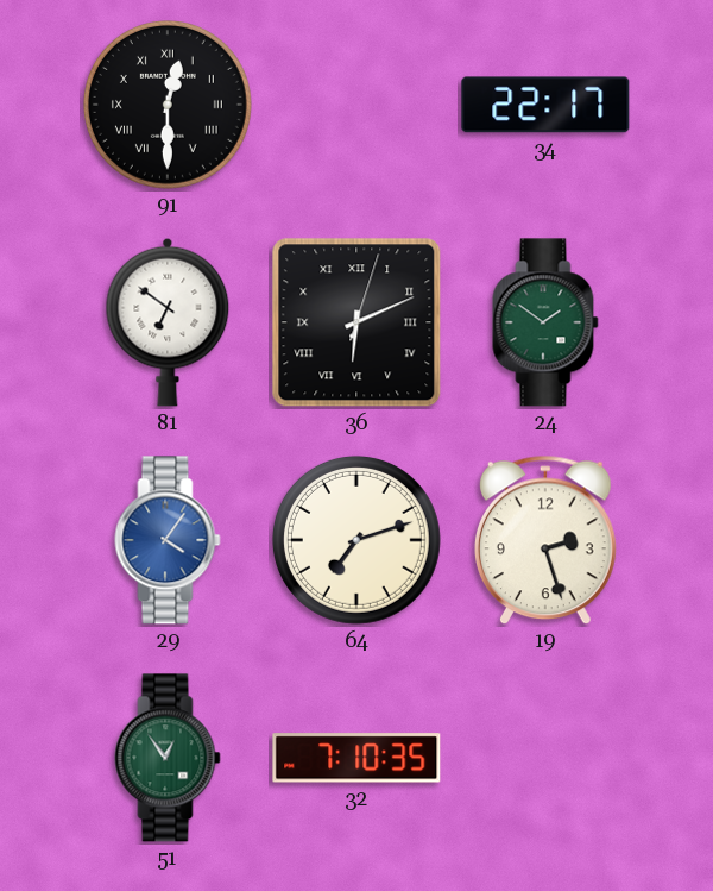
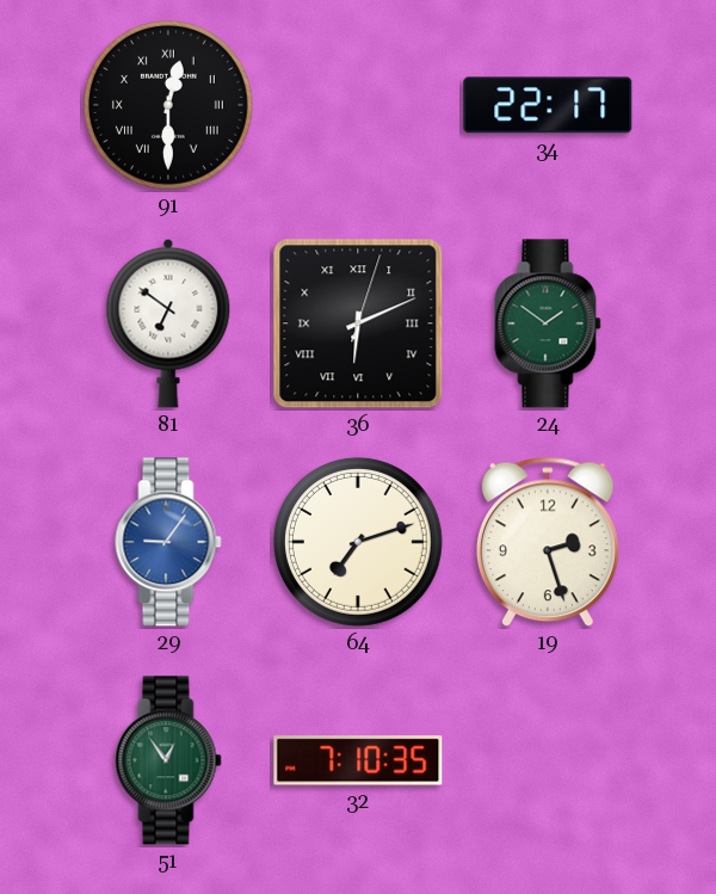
29: 4:06 -> 9:06
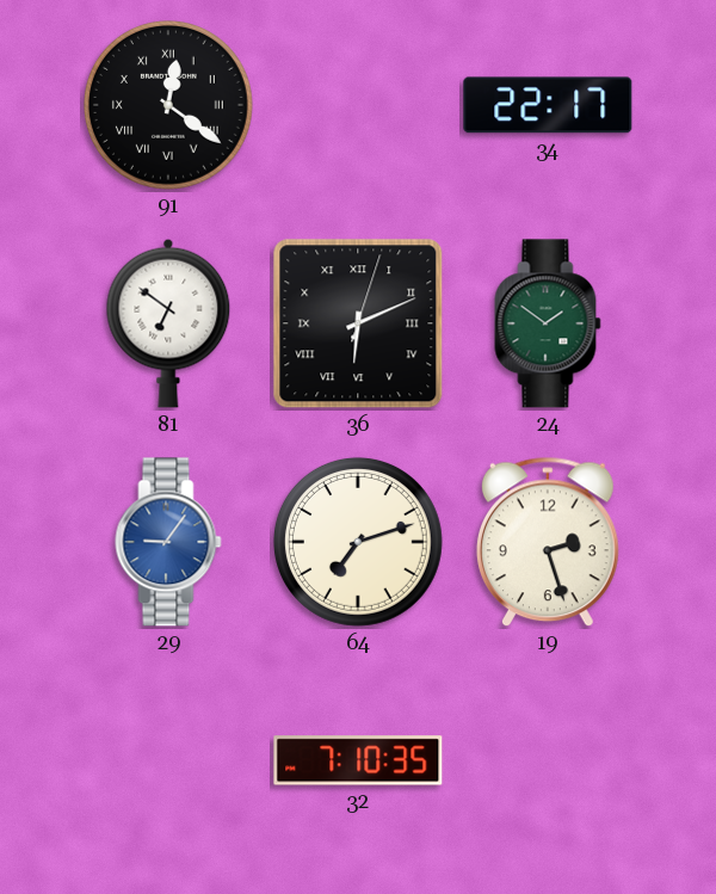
91: 12:30 -> 12:21
51: 12:54 -> none
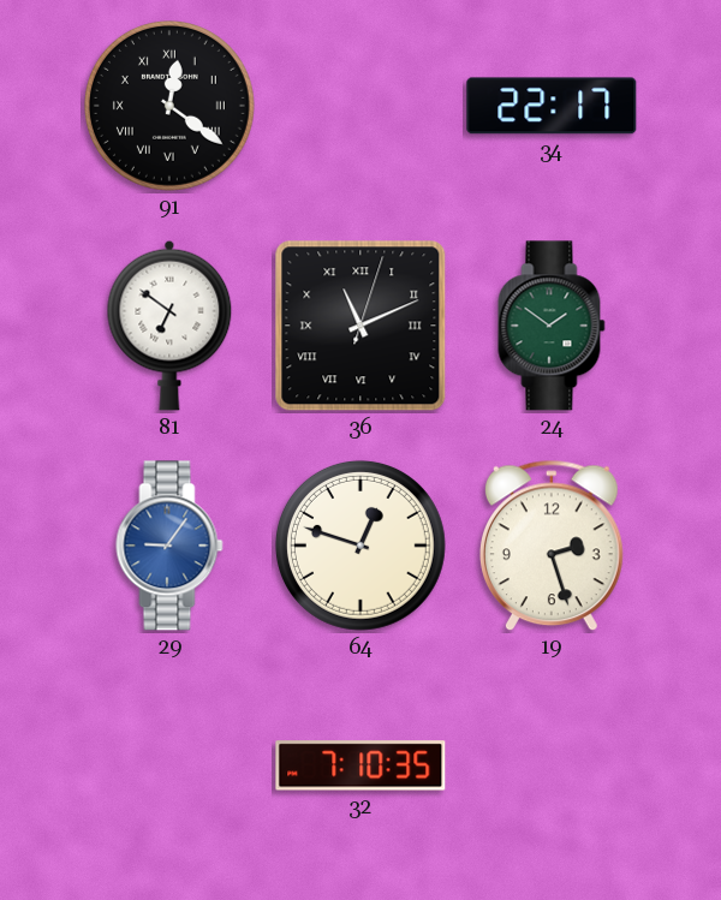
36: 6:11 -> 11:11
64: 7:12 -> 12:48
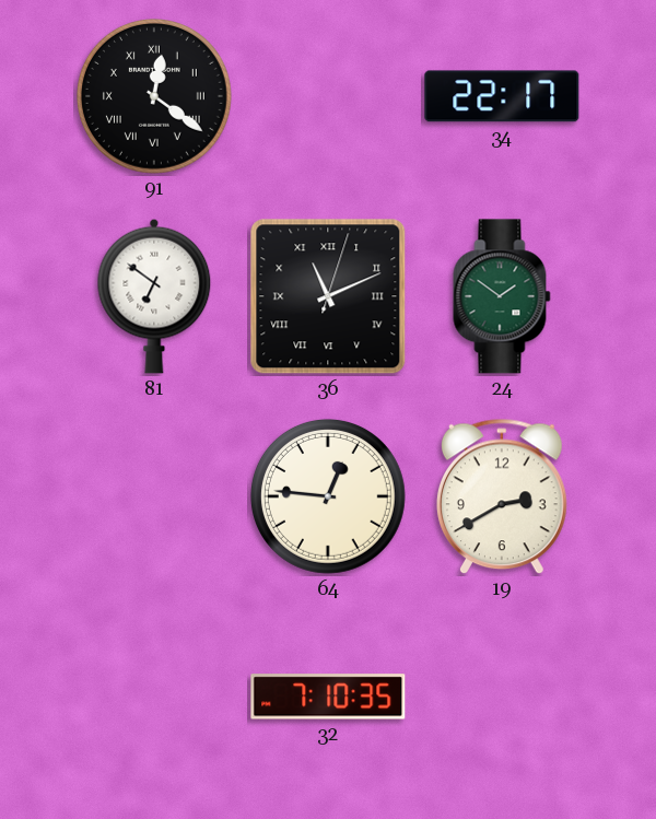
29: 9:06 -> none
64: 12:48 -> 12:46
19: 2:27 -> 2:40
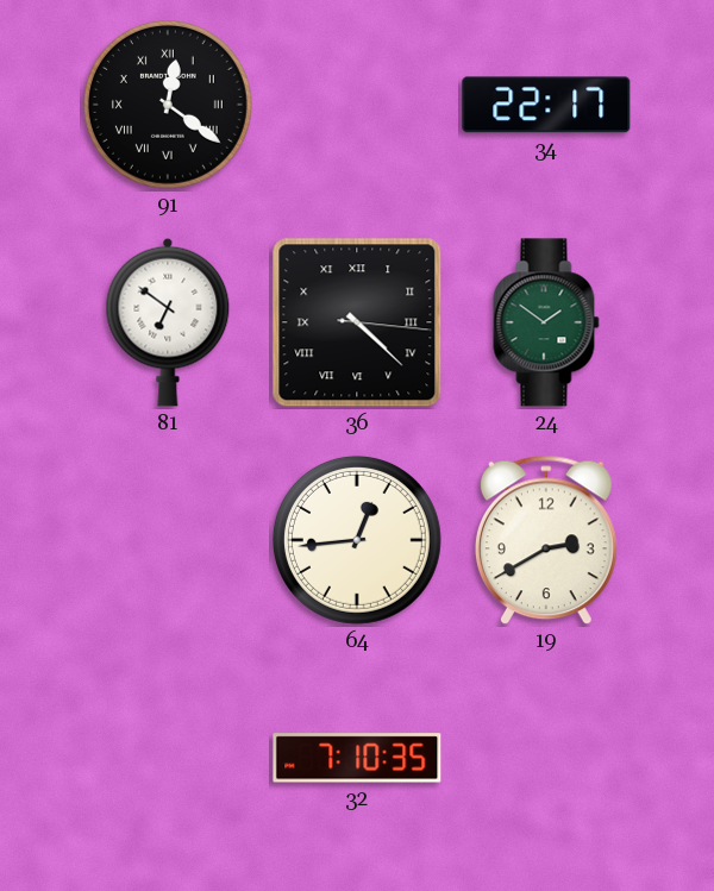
36: 11:11 -> 4:22
64: 12:46 -> 12:44
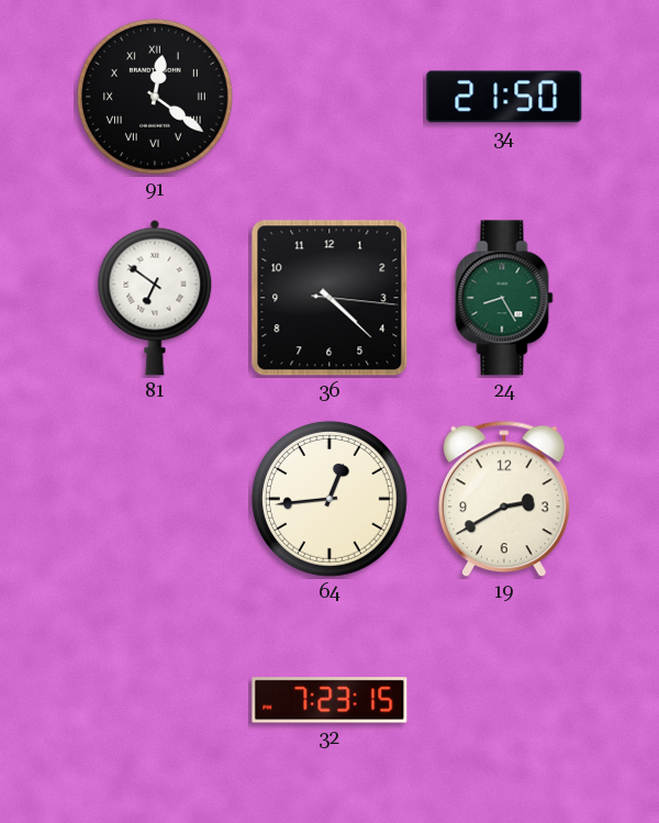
34: 22:17 -> 21:50
36 numerals: Roman -> Arabic
24: 1:51 -> 8:25
32: 7:10 -> 7:23
